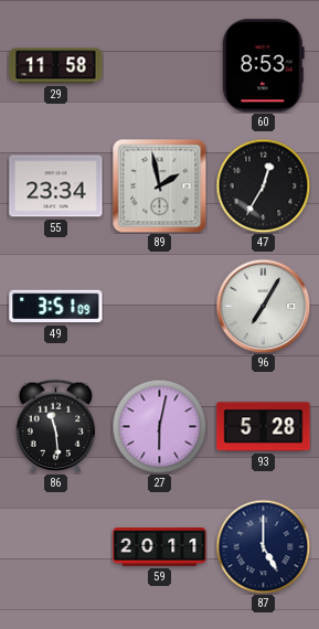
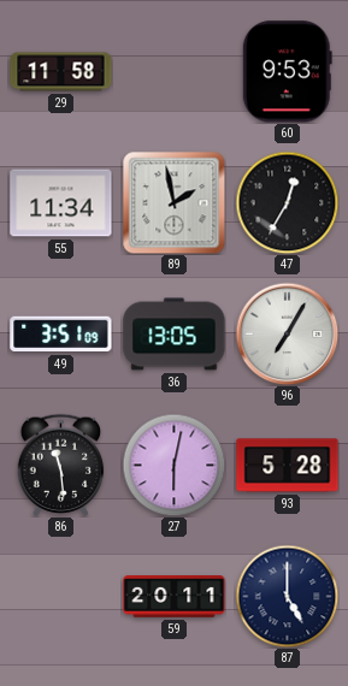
60: 8:53 -> 9:53
55: 23:34 -> 11:34
36: none -> 13:05
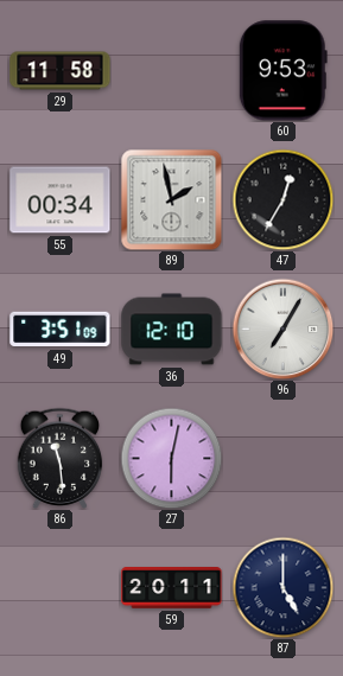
55: 11:34 -> 00:34
36: 13:05 -> 12:10
93: 5:28 -> none
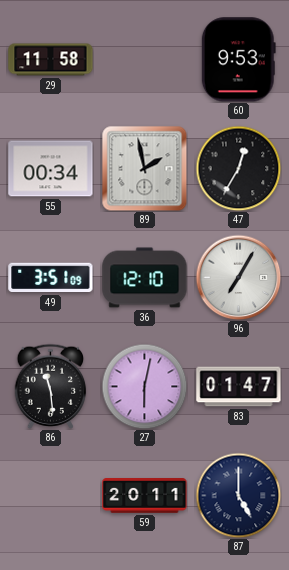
83: none -> 01:47
